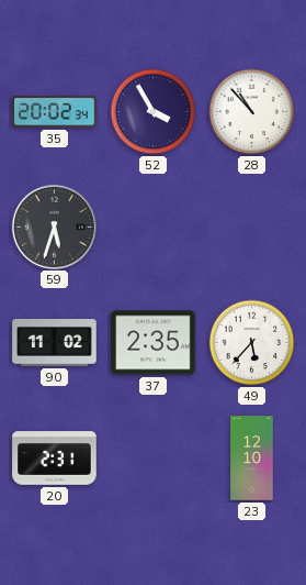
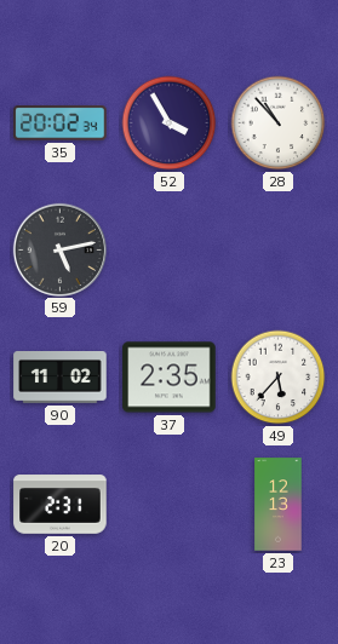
59: 5:33 -> 5:13
23: 12:10 -> 12:13
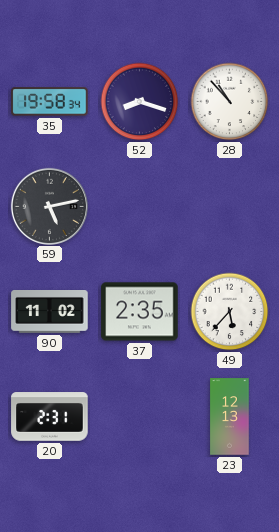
35: 20:02 -> 19:58
52: 3:55 -> 8:18
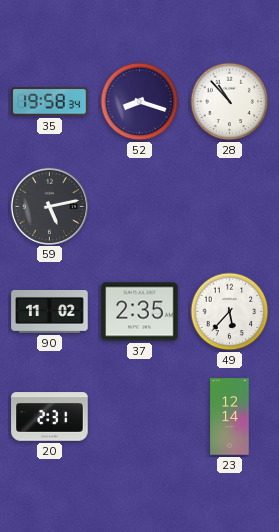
23: 12:13 -> 12:14
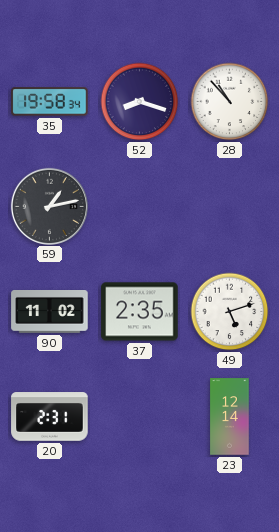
59: 5:13 -> 1:13
49: 5:37 -> 5:12
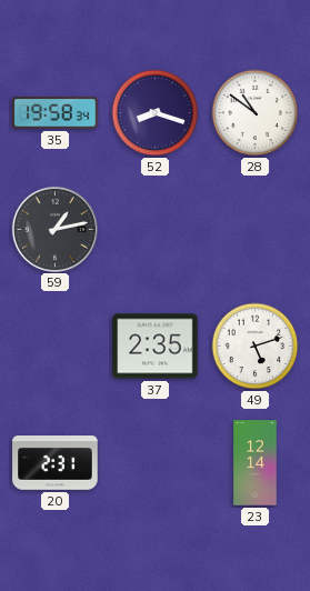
28: 10:53 -> 10:51
90: 11:02 -> none
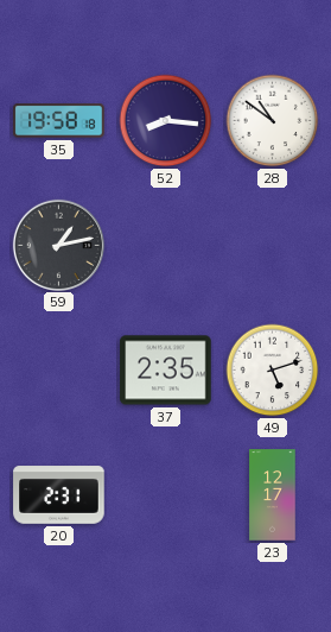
35: 19:58:34 -> 19:58:18
52: 8:18 -> 8:16
23: 12:14 -> 12:17
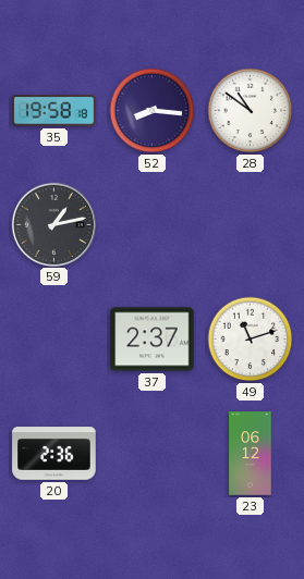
37: 2:35 -> 2:37
49: 5:12 -> 11:12
20: 2:31 -> 2:36
23: 12:17 -> 06:12
